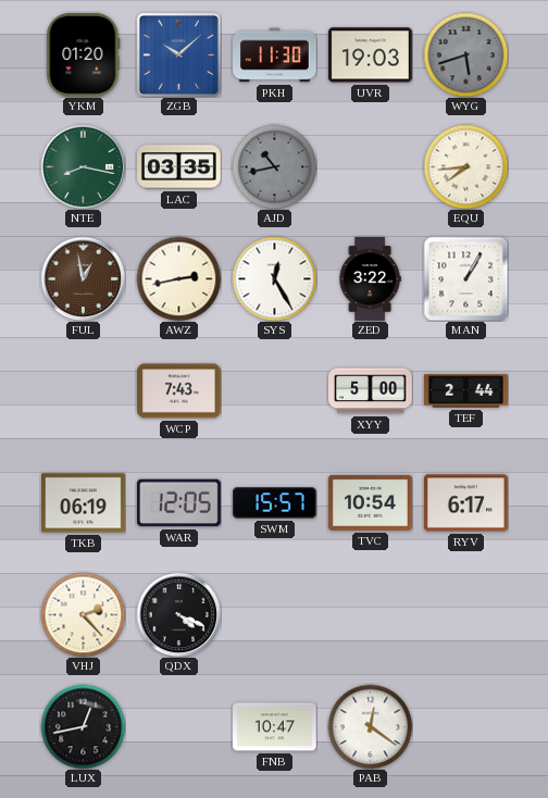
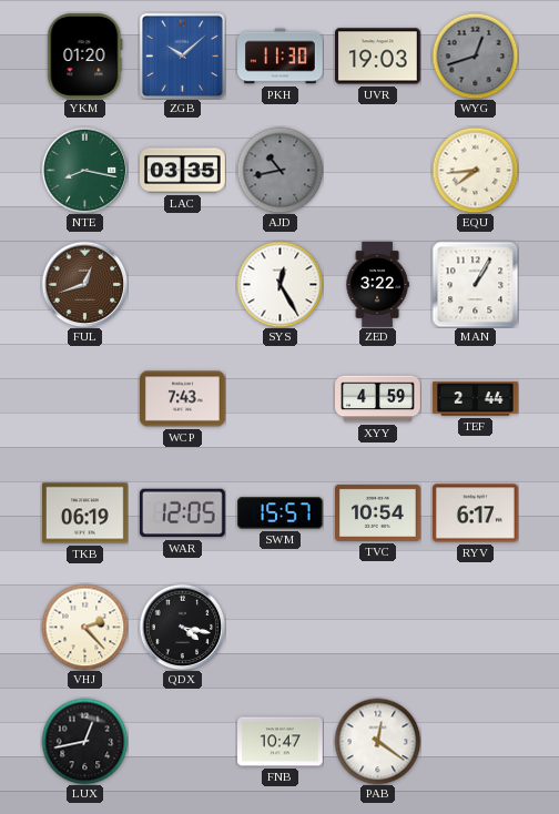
WYG: 5:42 -> 12:42
FUL: 12:58 -> 12:42
AWZ: 2:43 -> none
XYY: 5:00 -> 4:59
QDX: 4:19 -> 4:17
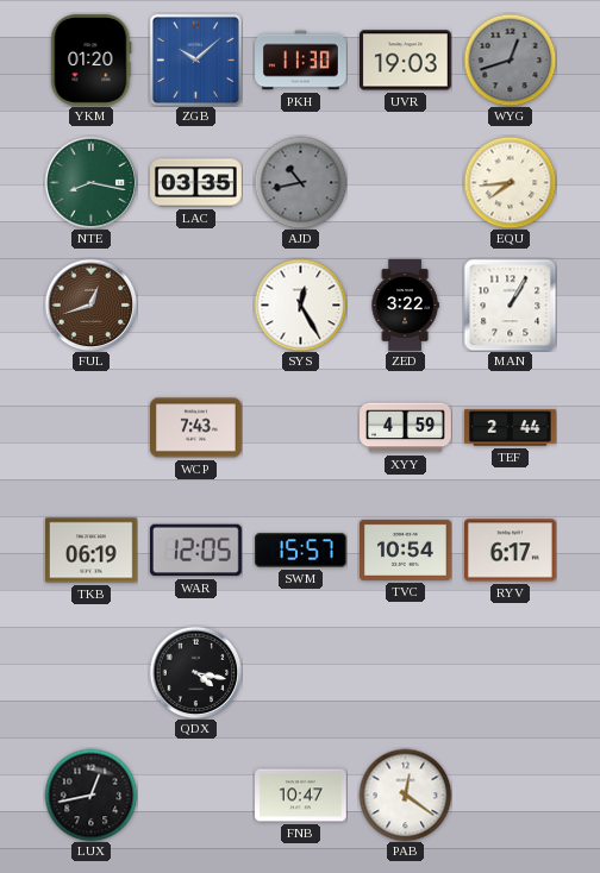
VHJ: 2:23 -> none
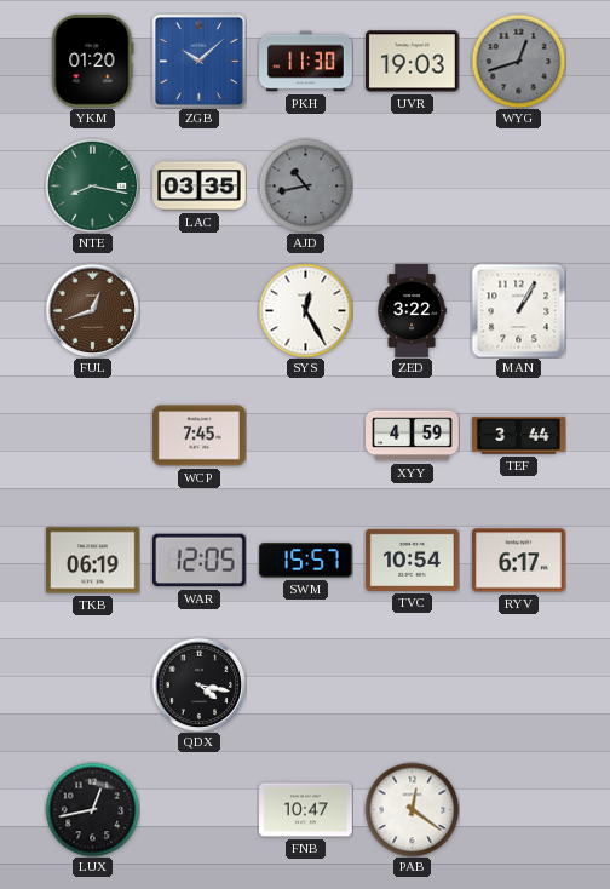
EQU: 7:44 -> none
WCP: 7:43 -> 7:45
TEF: 2:44 -> 3:44
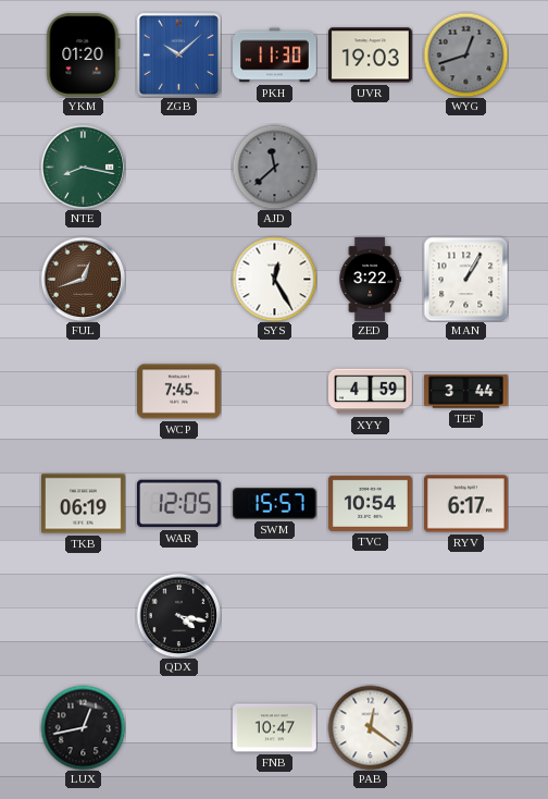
LAC: 03:35 -> none
AJD: 10:43 -> 11:38
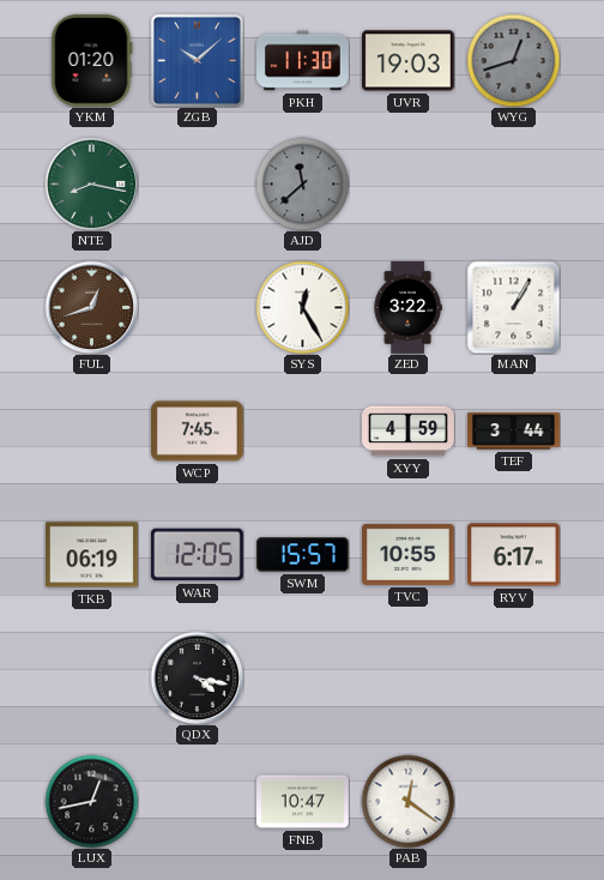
TVC: 10:54 -> 10:55
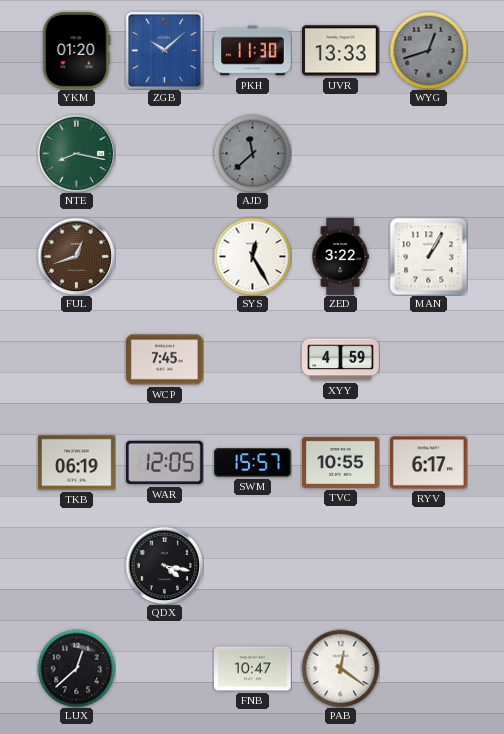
UVR: 19:03 -> 13:33
TEF: 3:44 -> none
LUX: 12:43 -> 12:38
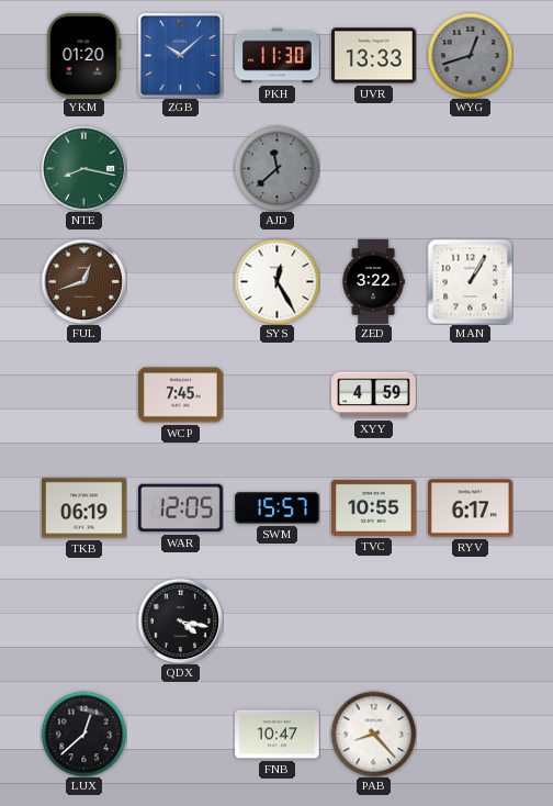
PAB: 12:21 -> 8:23
